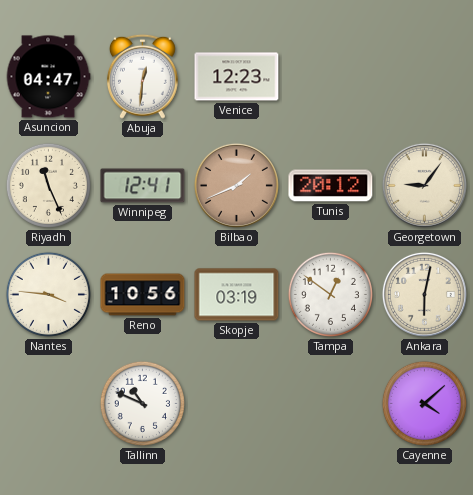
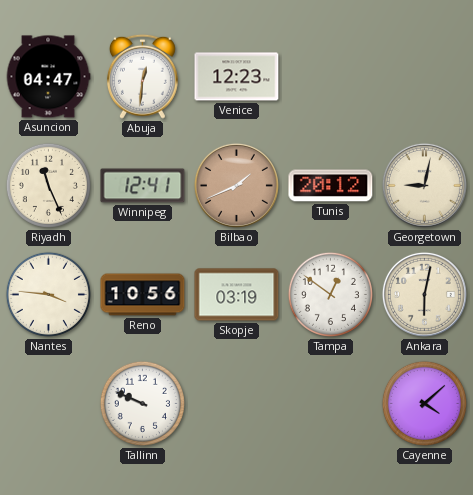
Georgetown: 9:06 -> 9:02
Tallinn: 10:49 -> 9:49
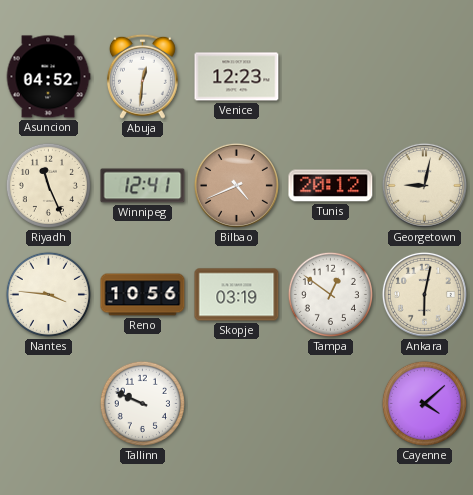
Asuncion: 04:47 -> 04:52
Bilbao: 1:41 -> 4:41
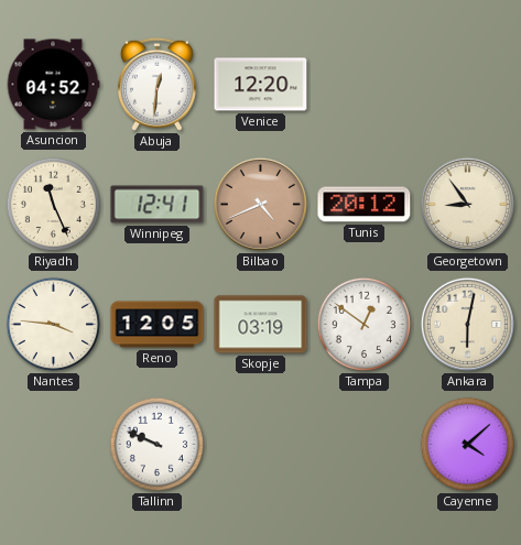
Venice: 12:23 -> 12:20
Georgetown: 9:02 -> 8:54
Reno: 10:56 -> 12:05
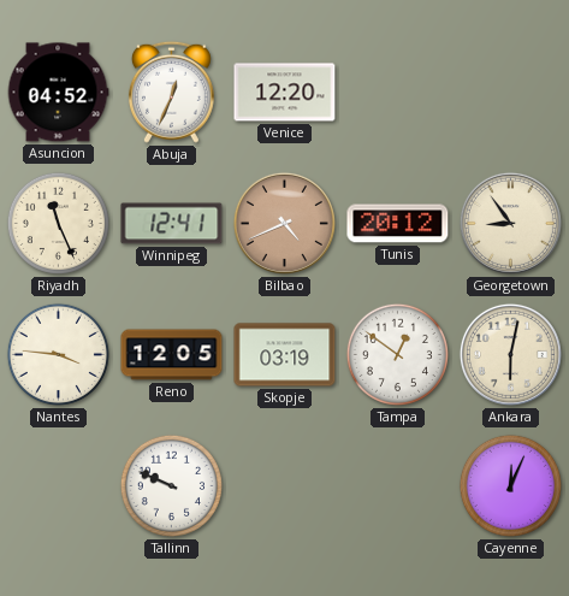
Abuja: 12:31 -> 12:34
Cayenne: 4:08 -> 12:04
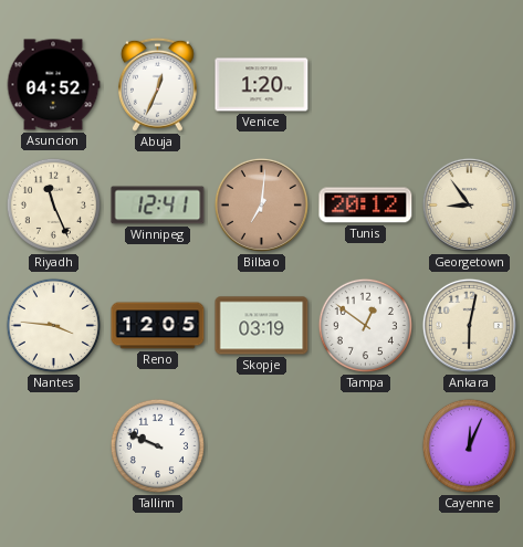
Venice: 12:20 -> 1:20
Bilbao: 4:41 -> 7:01
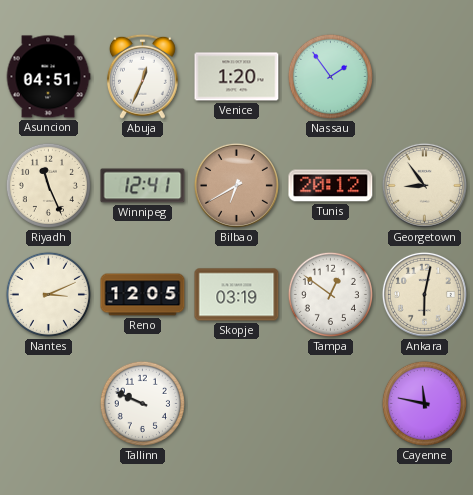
Asuncion: 04:52 -> 04:51
Nassau: none -> 1:54
Bilbao: 7:01 -> 6:40
Nantes: 3:46 -> 3:11
Cayenne: 12:04 -> 11:47
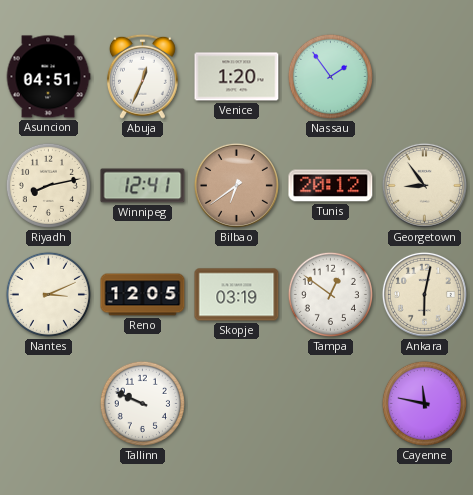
Riyadh: 11:26 -> 8:13
Bilbao: 6:40 -> 6:39
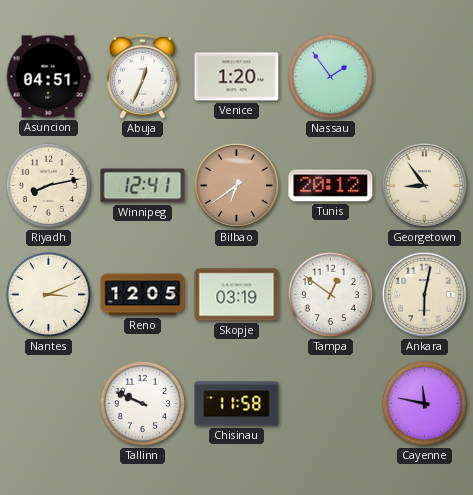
Chisinau: none -> 11:58
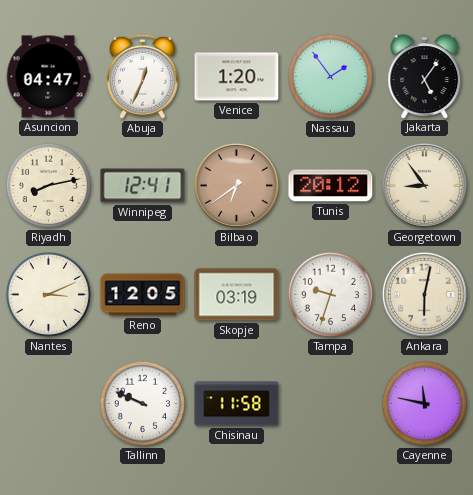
Asuncion: 04:51 -> 04:47
Jakarta: none -> 5:06
Tampa: 12:51 -> 9:33
